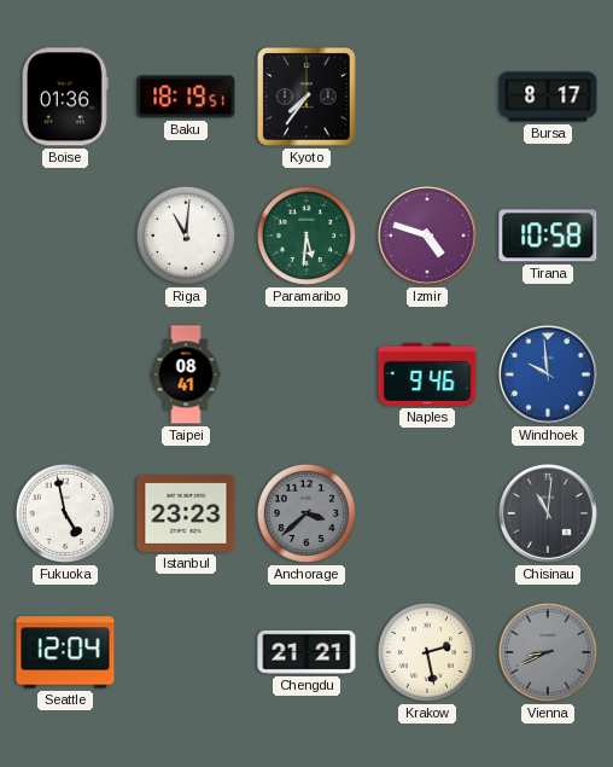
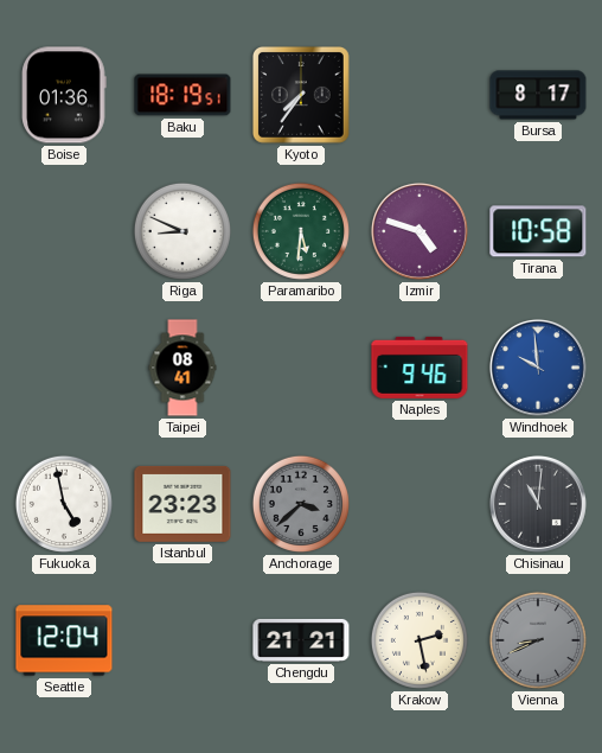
Riga: 11:01 -> 8:49
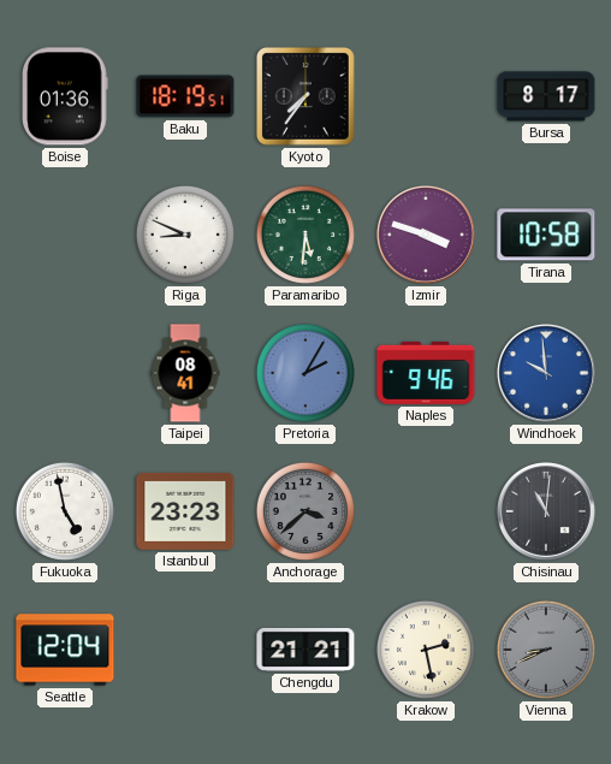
Izmir: 4:48 -> 3:48
Pretoria: none -> 2:05
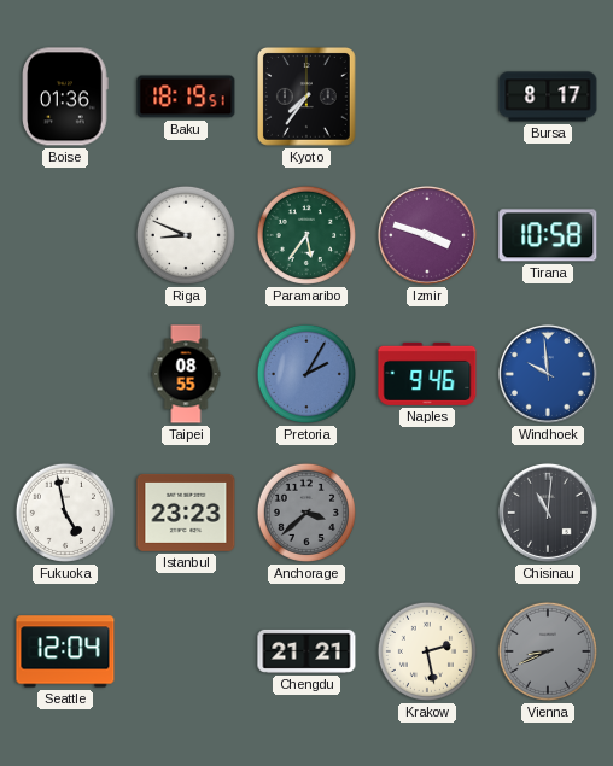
Paramaribo: 5:31 -> 5:36
Taipei: 08:41 -> 08:55
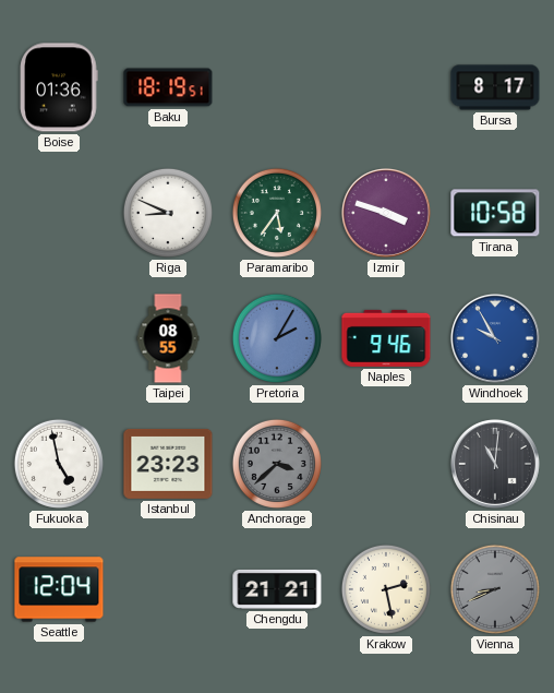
Kyoto: 7:36 -> none
Windhoek: 9:59 -> 9:55
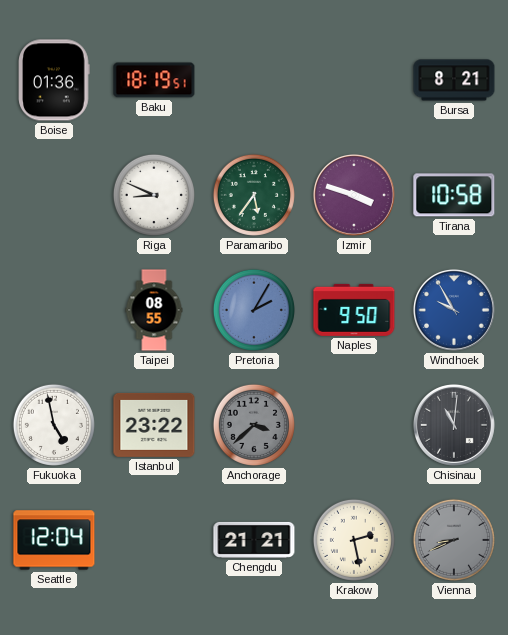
Bursa: 8:17 -> 8:21
Naples: 9:46 -> 9:50
Istanbul: 23:23 -> 23:22
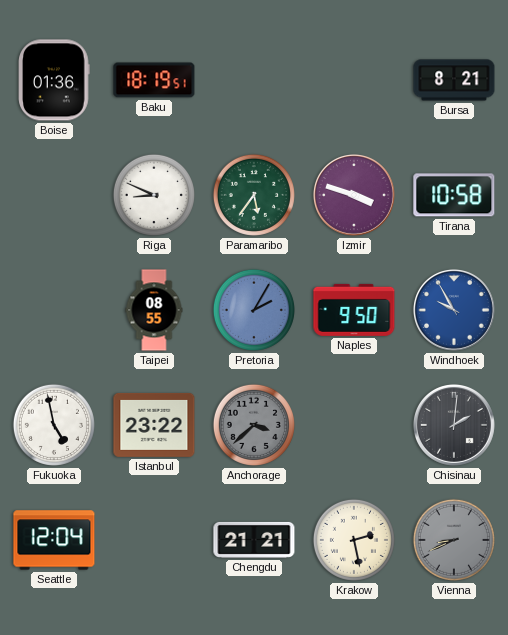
Chisinau: 11:01 -> 2:01
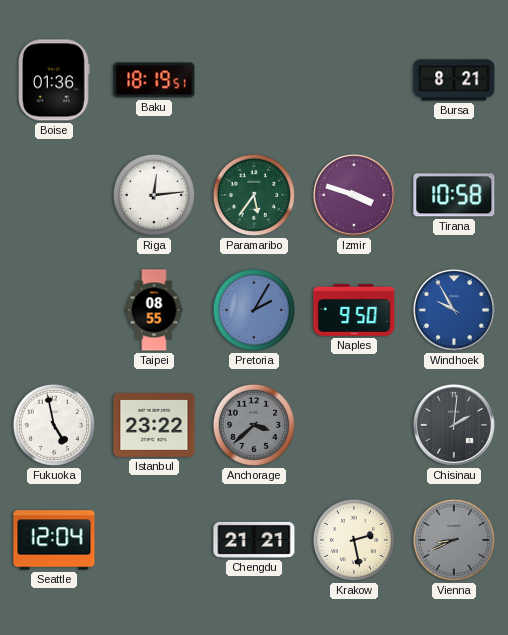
Riga: 8:49 -> 12:14
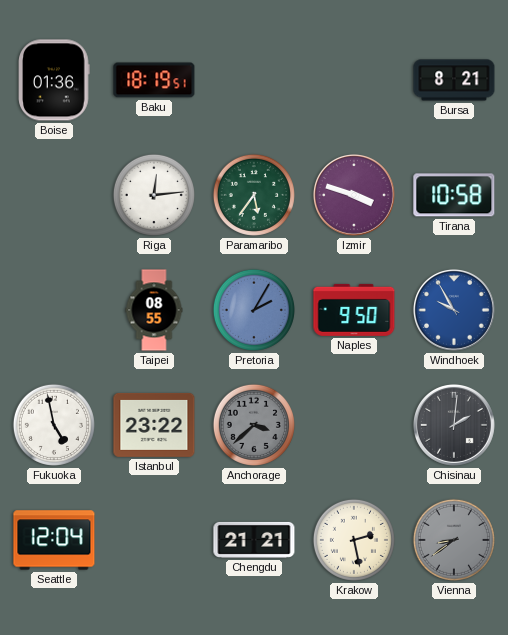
Vienna: 8:41 -> 8:39
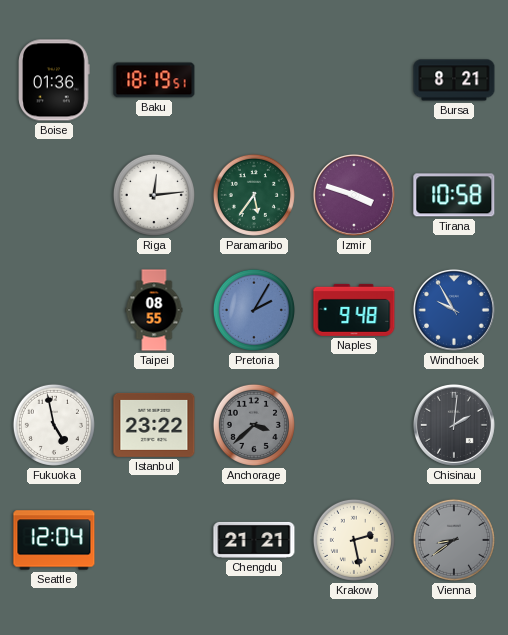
Naples: 9:50 -> 9:48
